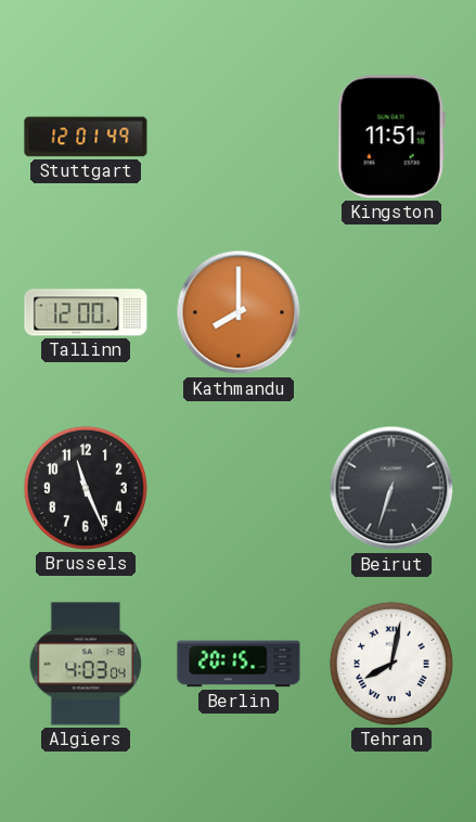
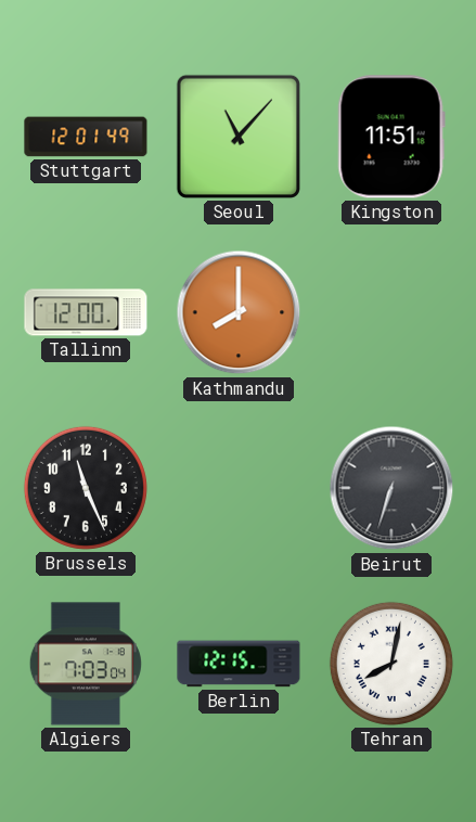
Seoul: none -> 11:07
Algiers: 4:03 -> 7:03
Berlin: 20:15 -> 12:15
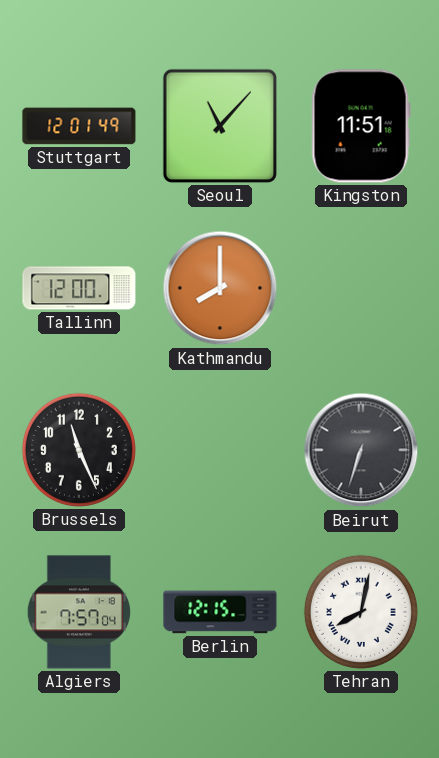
Algiers: 7:03 -> 7:57
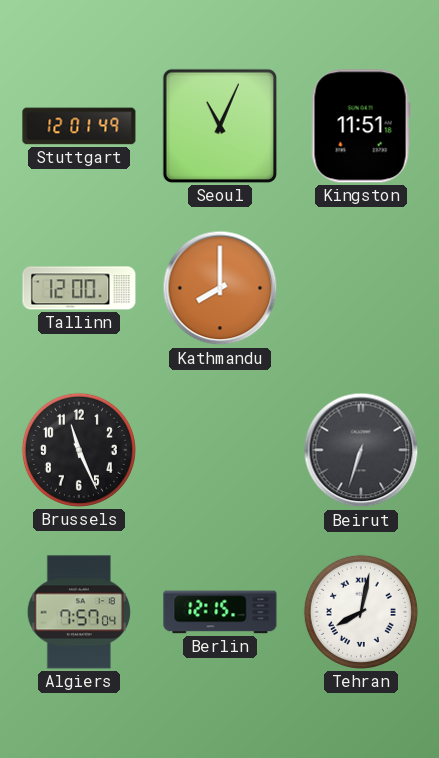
Seoul: 11:07 -> 11:04
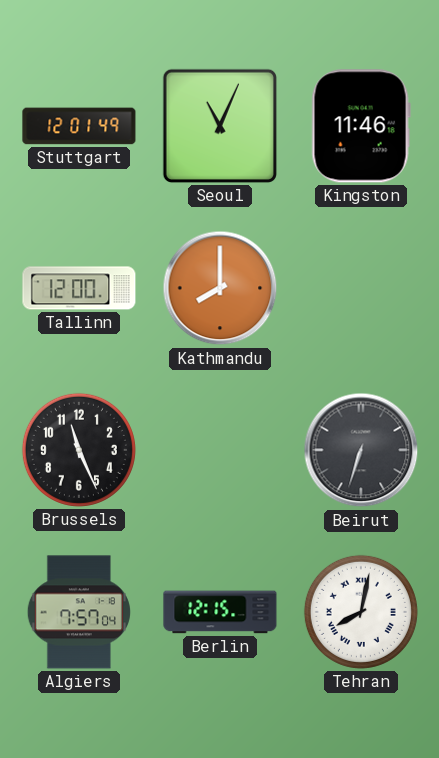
Kingston: 11:51 -> 11:46
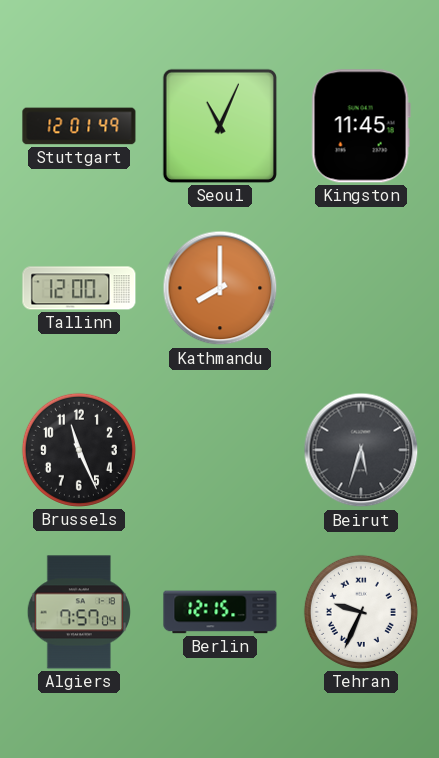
Kingston: 11:46 -> 11:45
Beirut: 6:33 -> 5:33
Tehran: 8:02 -> 9:34
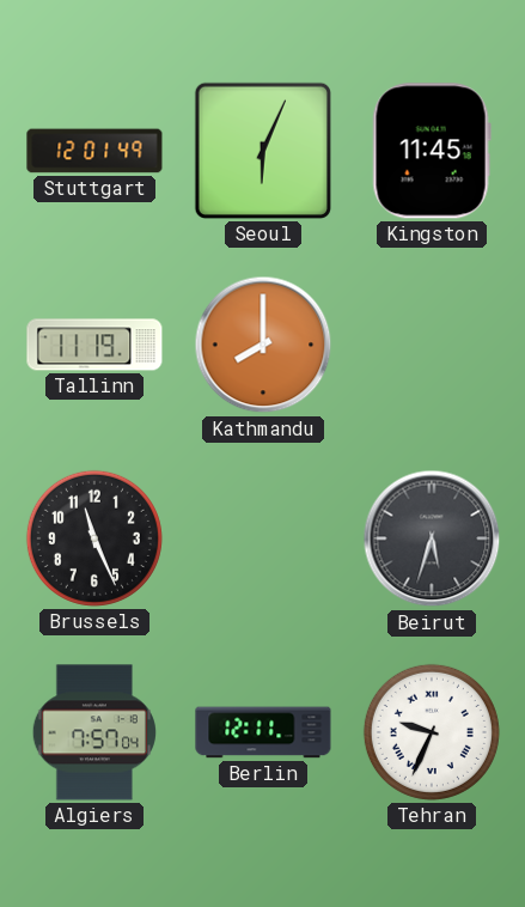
Seoul: 11:04 -> 6:04
Tallinn: 12:00 -> 11:19
Berlin: 12:15 -> 12:11
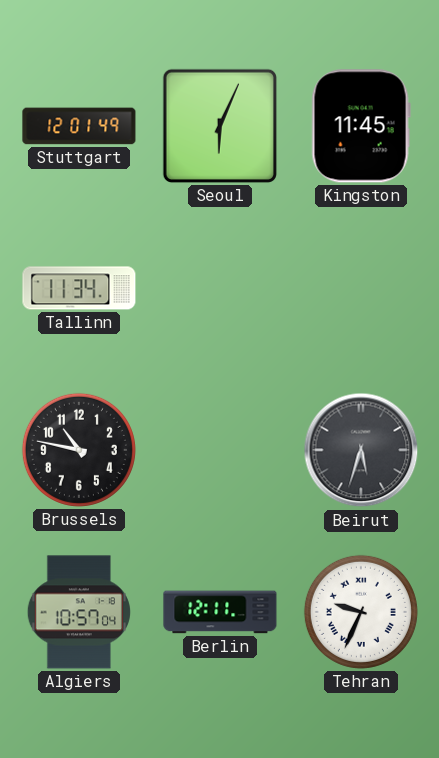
Tallinn: 11:19 -> 11:34
Kathmandu: 8:00 -> none
Brussels: 11:26 -> 10:47
Algiers: 7:57 -> 10:57
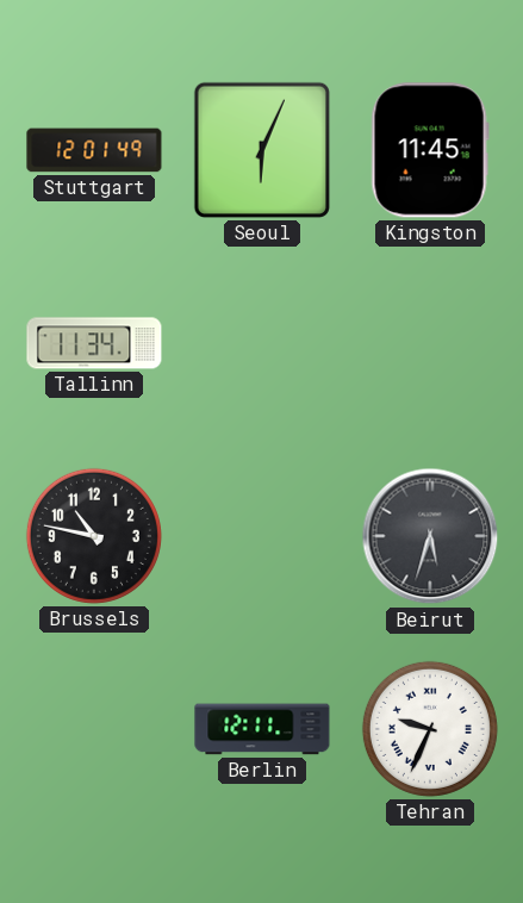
Algiers: 10:57 -> none
